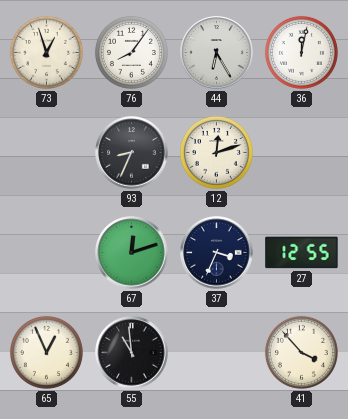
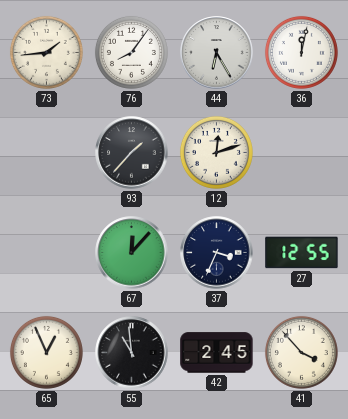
73: 12:57 -> 1:44
93: 8:34 -> 1:37
67: 12:12 -> 12:07
42: none -> 2:45
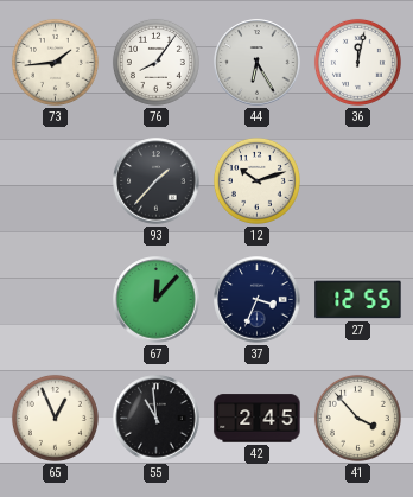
12: 12:12 -> 10:12
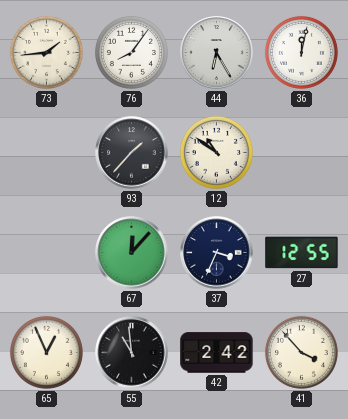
12: 10:12 -> 10:51
42: 2:45 -> 2:42
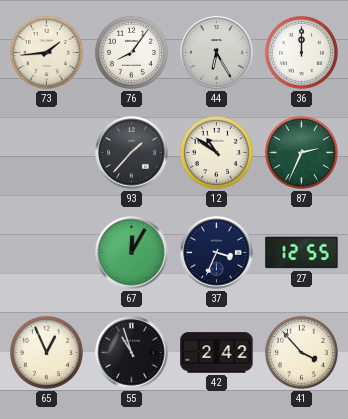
36: 12:02 -> 12:00
87: none -> 2:34
67: 12:07 -> 12:05
55: 10:59 -> 10:57
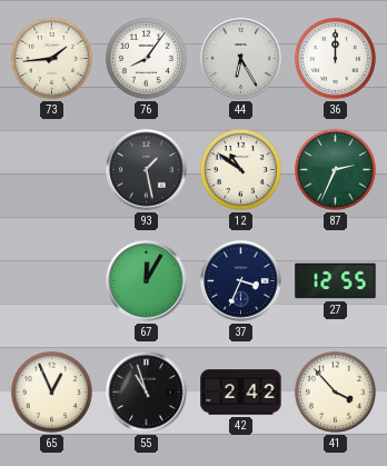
93: 1:37 -> 1:28
